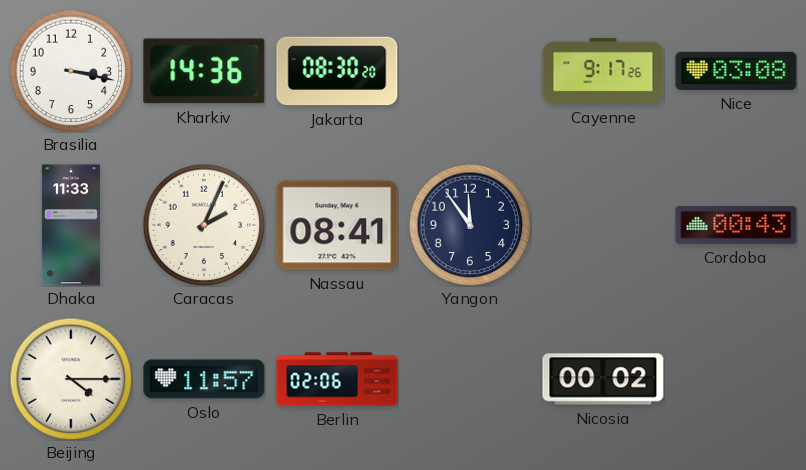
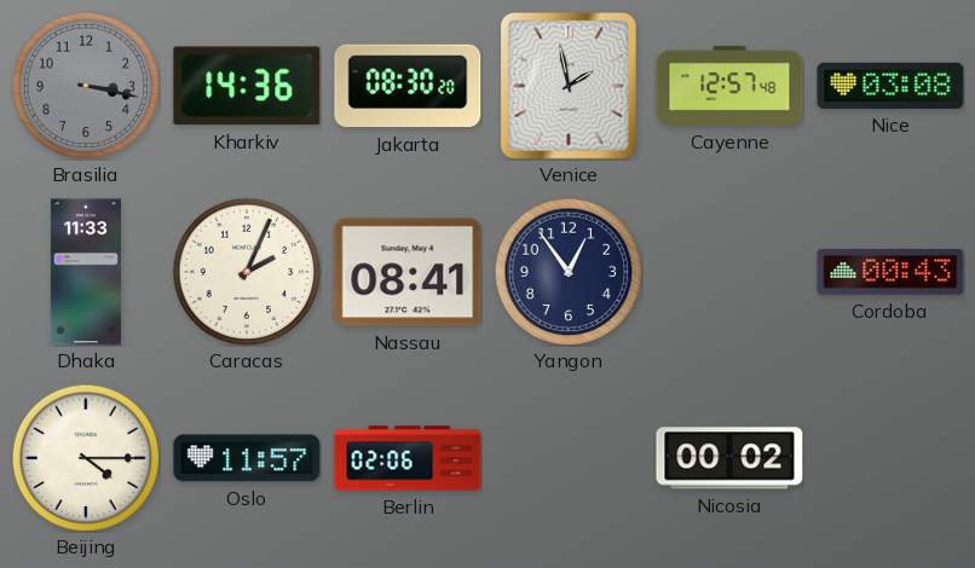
Brasilia dial: white -> grey
Venice: none -> 1:58
Cayenne: 9:17 -> 12:57
Yangon: 11:54 -> 12:54
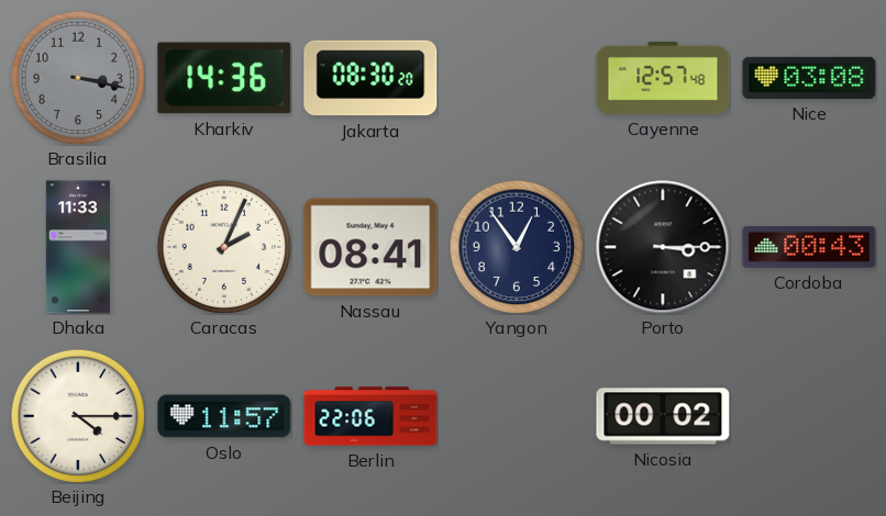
Venice: 1:58 -> none
Porto: none -> 3:15
Berlin: 02:06 -> 22:06
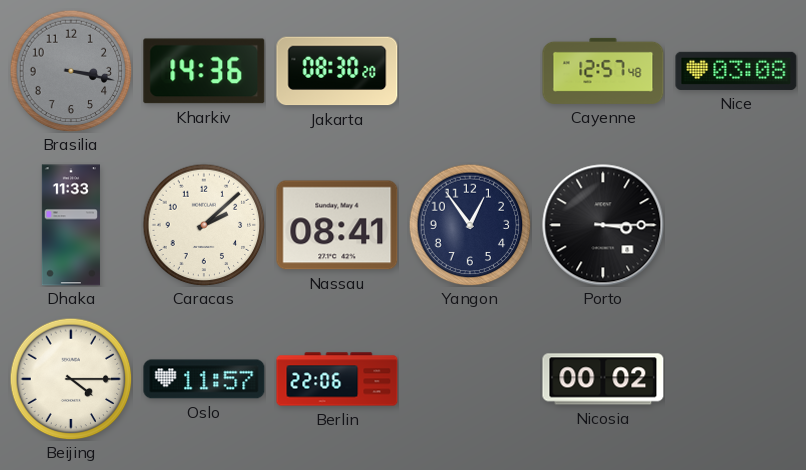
Caracas: 2:04 -> 2:08
Cordoba: 00:43 -> none
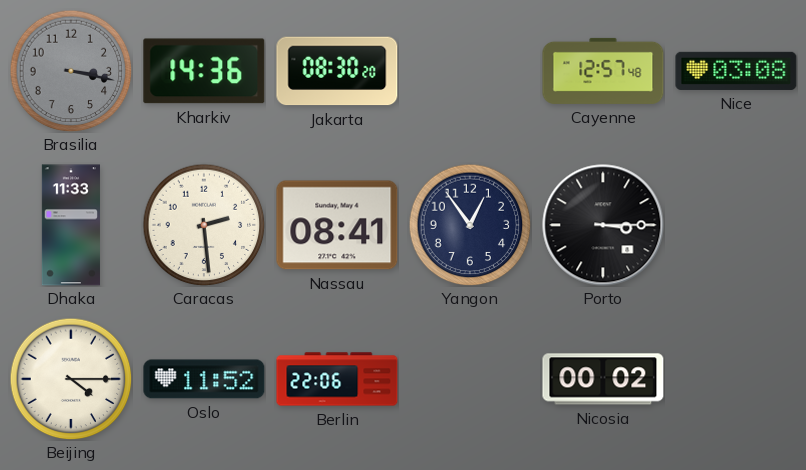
Caracas: 2:08 -> 2:29
Oslo: 11:57 -> 11:52
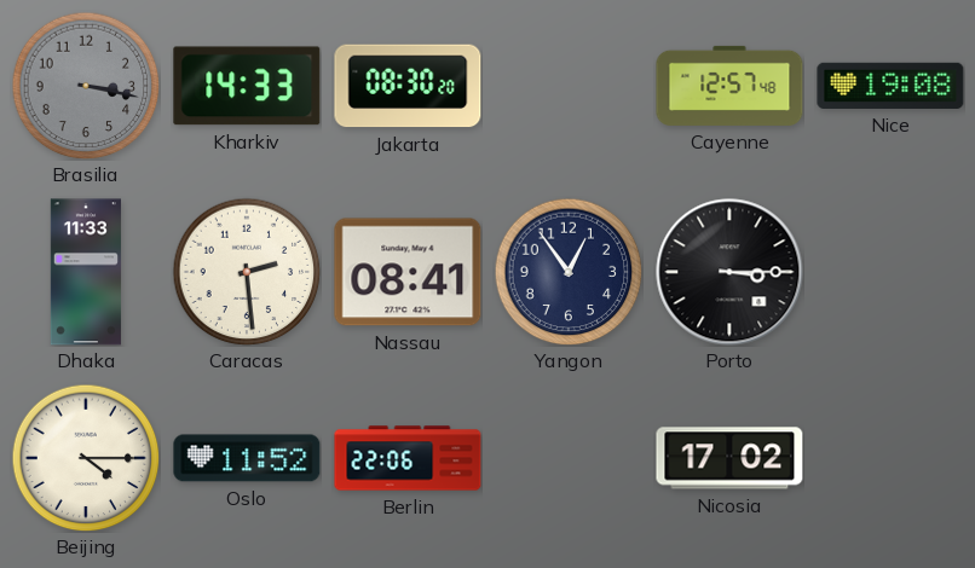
Kharkiv: 14:36 -> 14:33
Nice: 03:08 -> 19:08
Nicosia: 00:02 -> 17:02
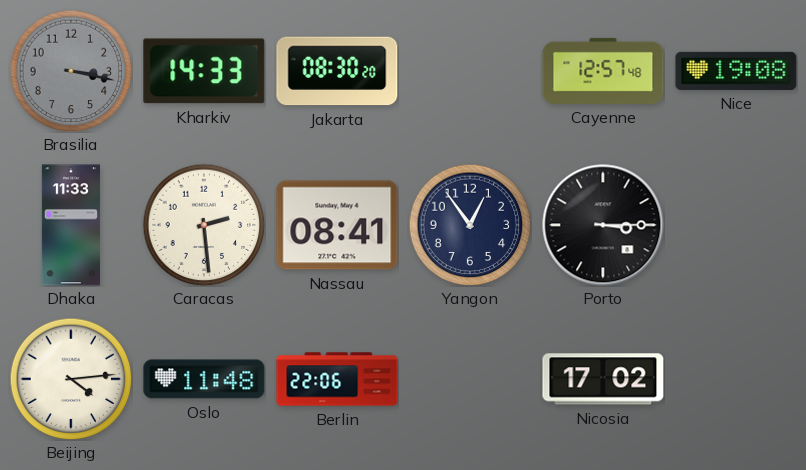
Beijing: 4:15 -> 4:14
Oslo: 11:52 -> 11:48
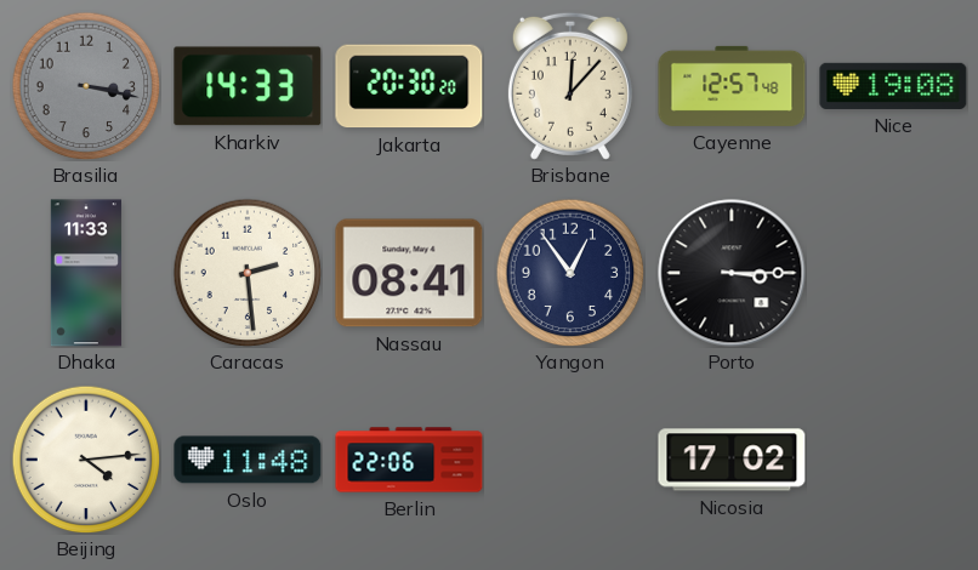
Jakarta: 08:30 -> 20:30
Brisbane: none -> 12:07
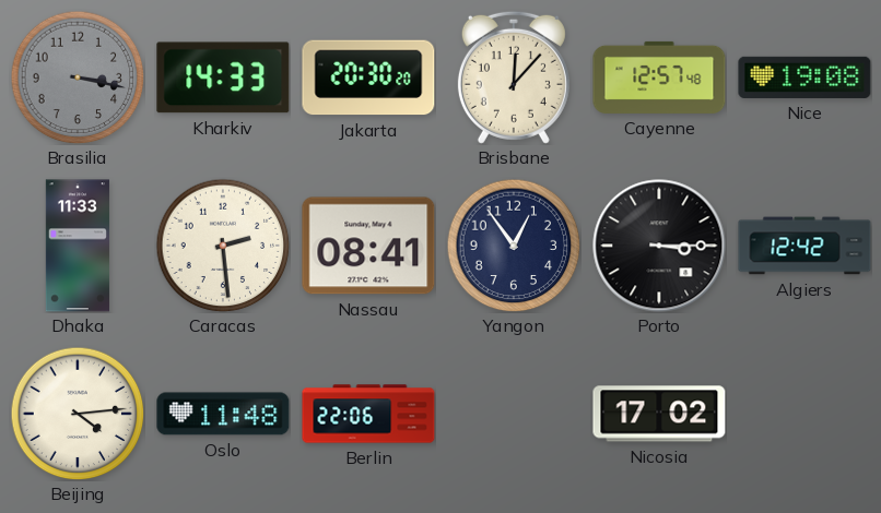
Algiers: none -> 12:42
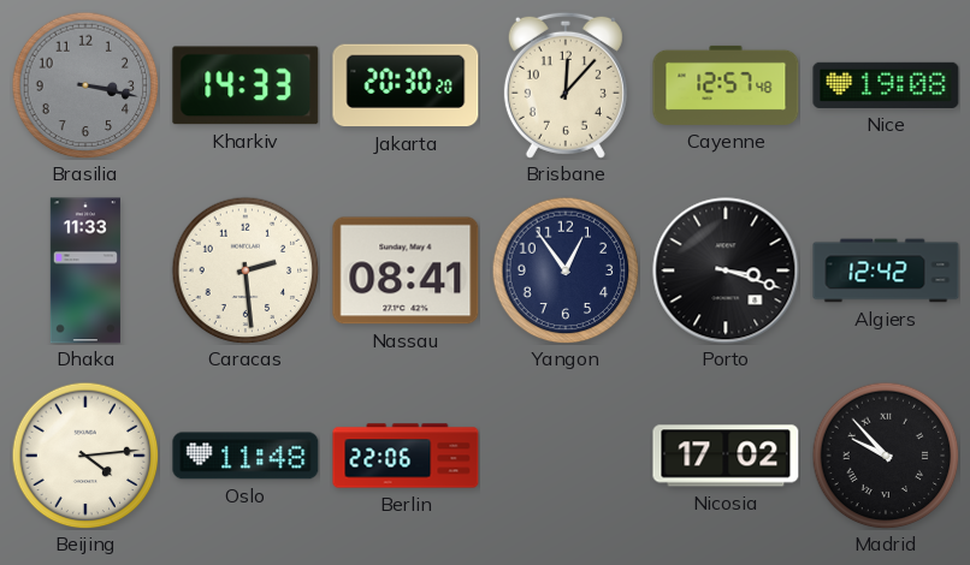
Porto: 3:15 -> 3:18
Madrid: none -> 9:53
